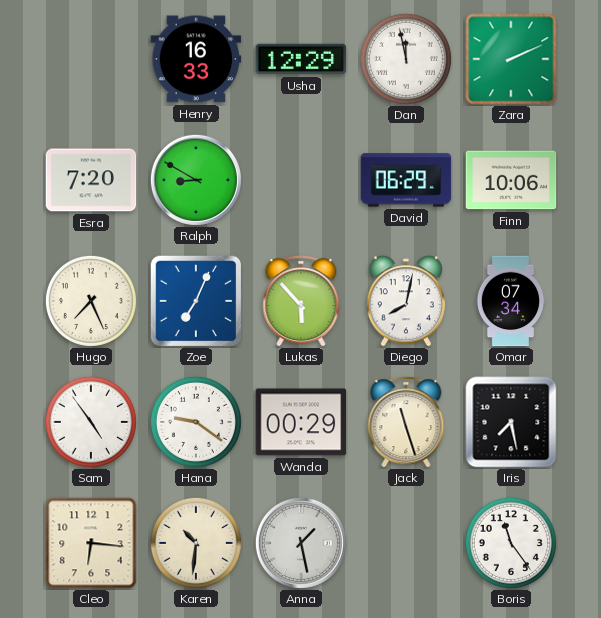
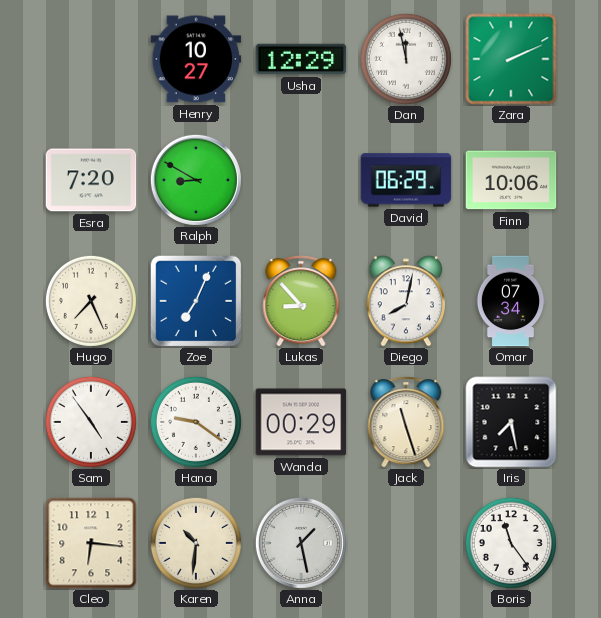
Henry: 16:33 -> 10:27
Lukas: 5:53 -> 8:53
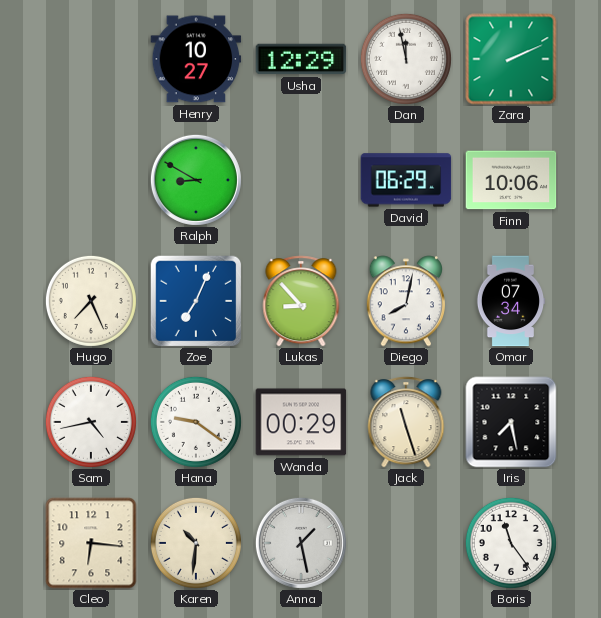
Esra: 7:20 -> none
Sam: 4:54 -> 4:43
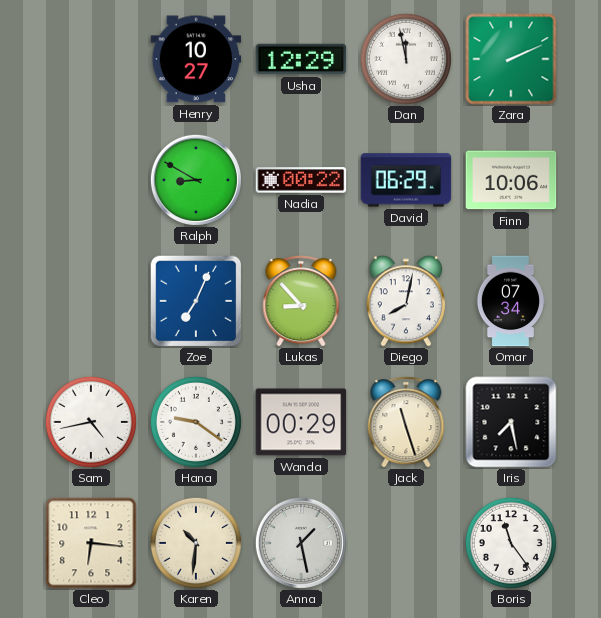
Nadia: none -> 00:22
Hugo: 7:26 -> none
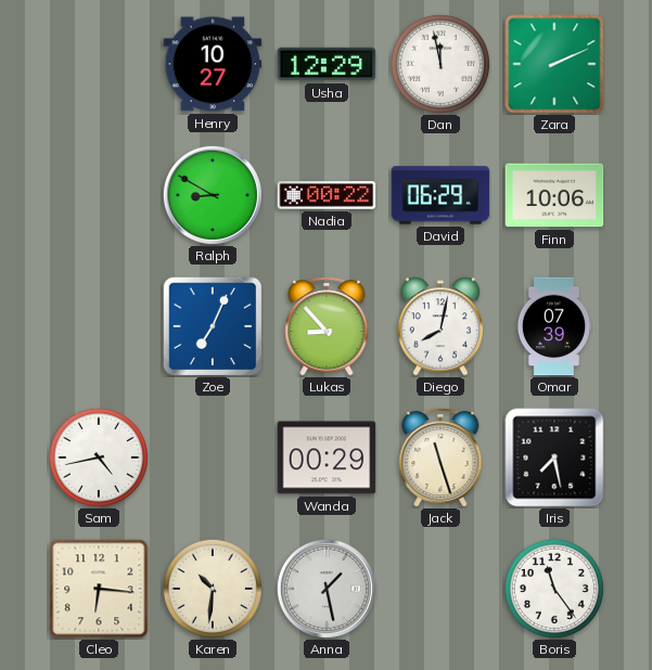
Omar: 07:34 -> 07:39
Hana: 9:21 -> none
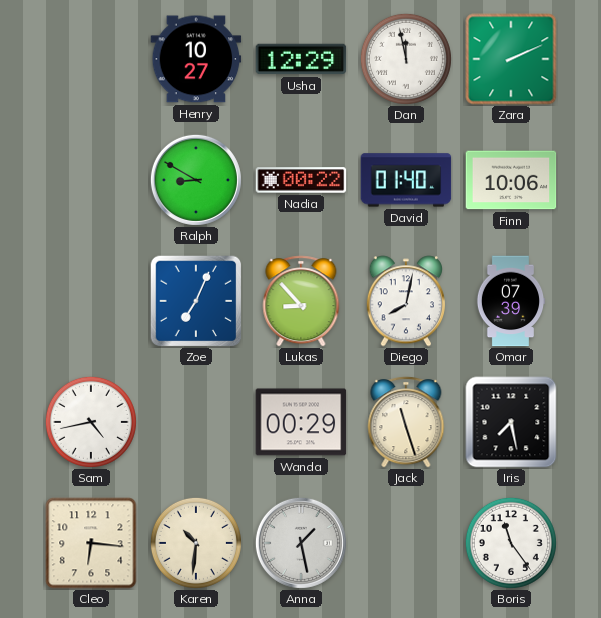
David: 06:29 -> 01:40
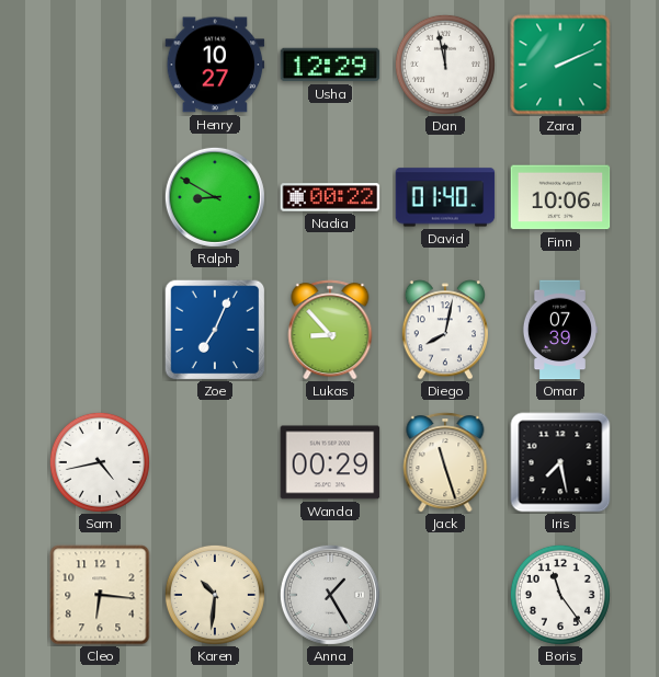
Anna: 1:28 -> 1:25
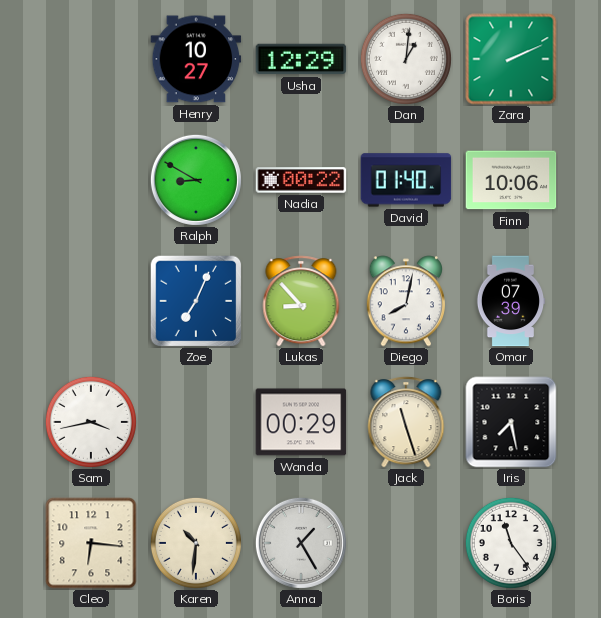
Dan: 11:58 -> 1:01
Sam: 4:43 -> 3:43
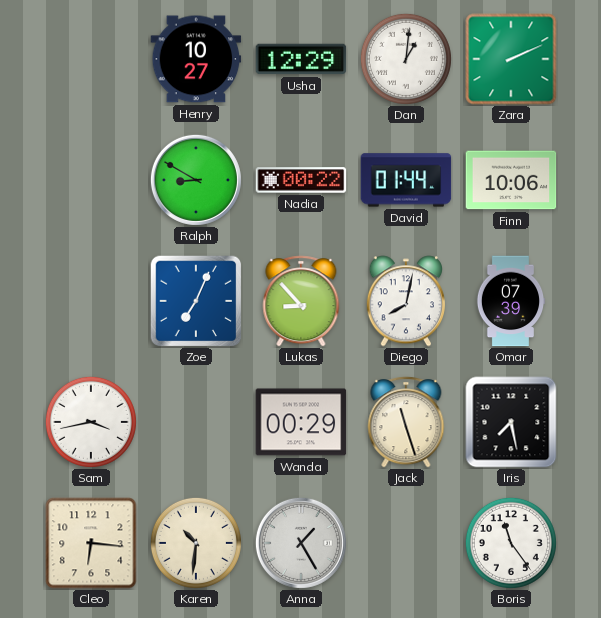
David: 01:40 -> 01:44
